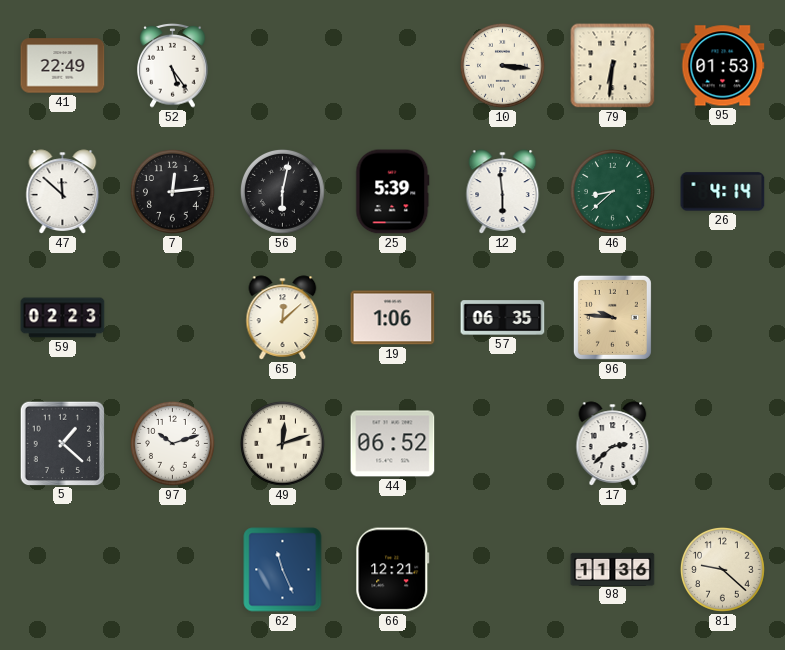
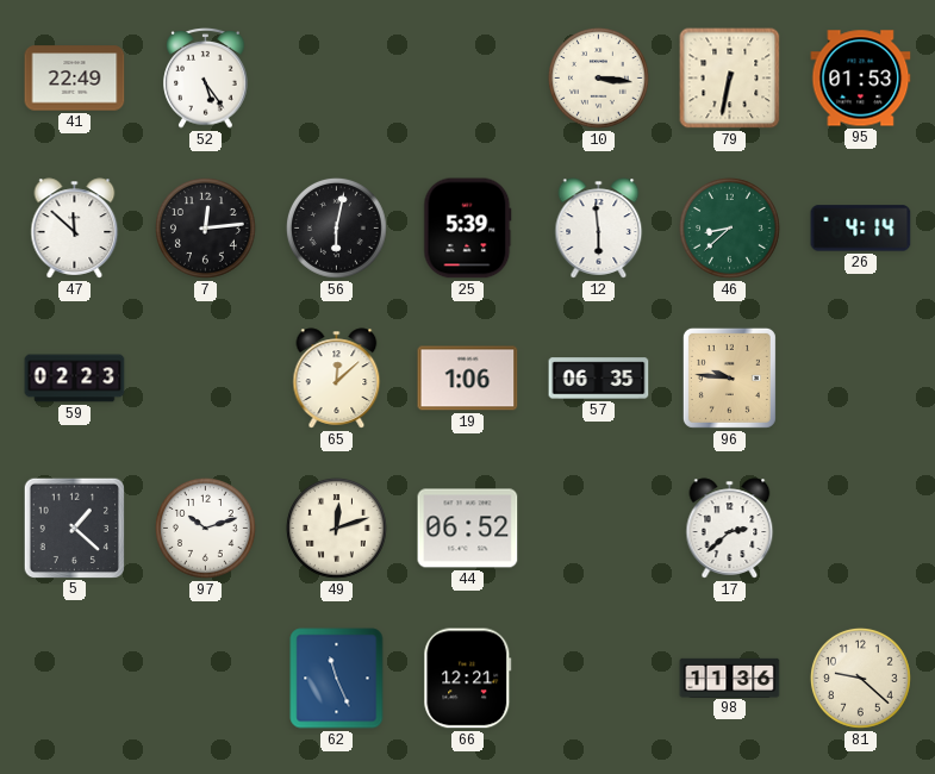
79: 6:31 -> 6:32
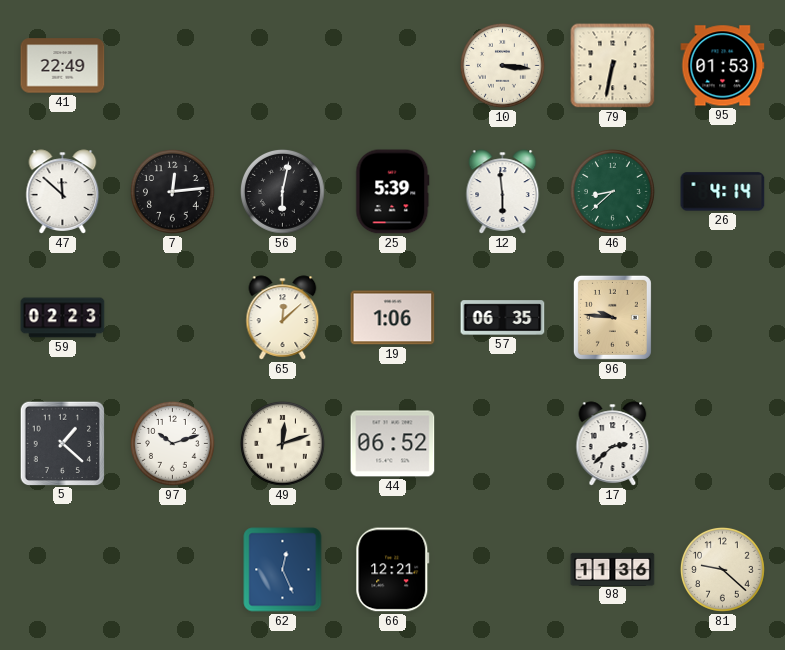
52: 5:24 -> none
62: 11:26 -> 12:26
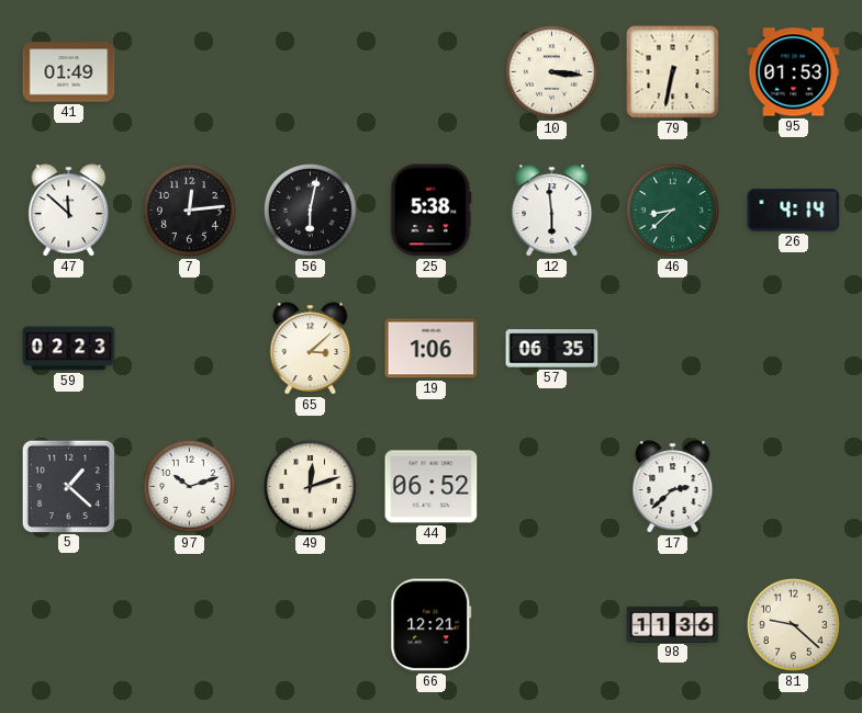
41: 22:49 -> 01:49
25: 5:39 -> 5:38
65: 12:08 -> 3:08
96: 9:46 -> none
62: 12:26 -> none
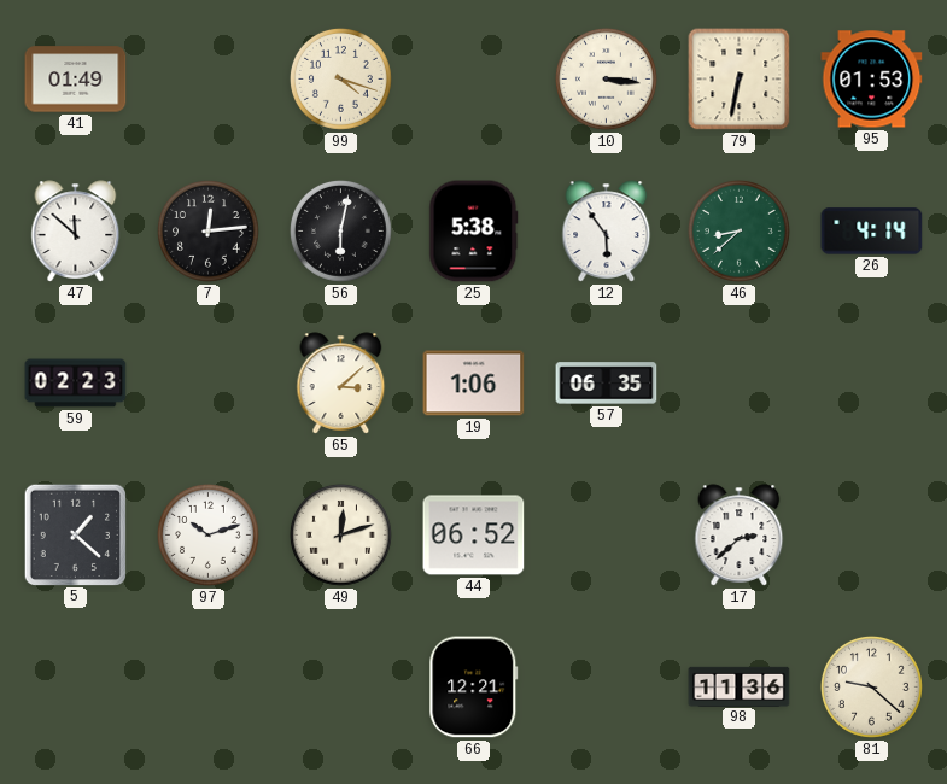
99: none -> 4:18
12: 5:59 -> 5:54
